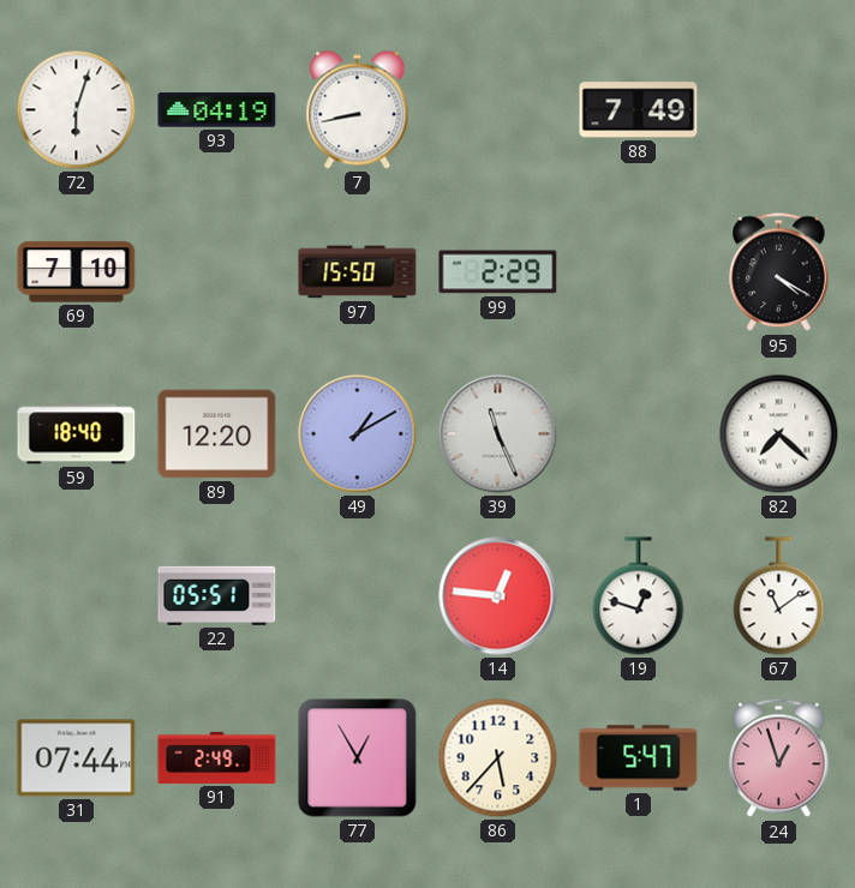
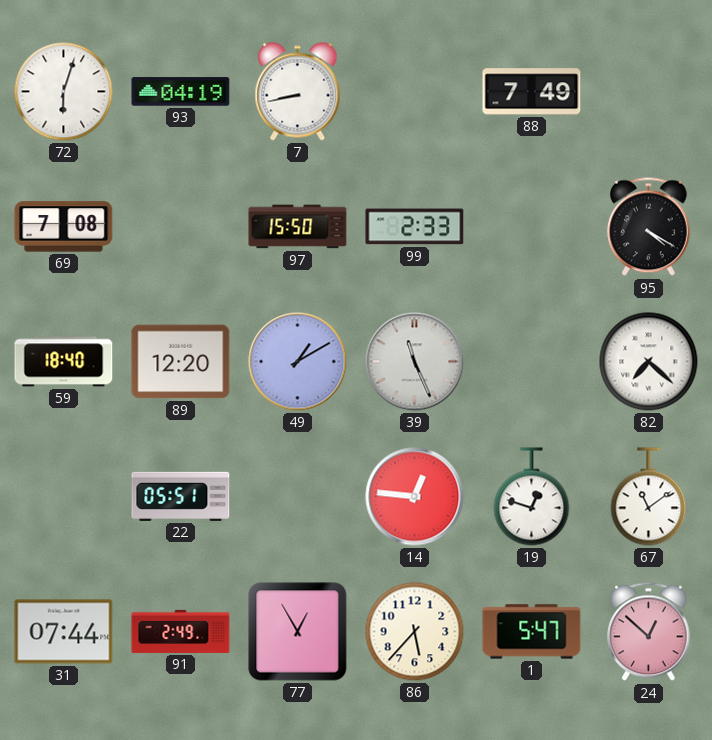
69: 7:10 -> 7:08
99: 2:29 -> 2:33
24: 12:57 -> 12:52
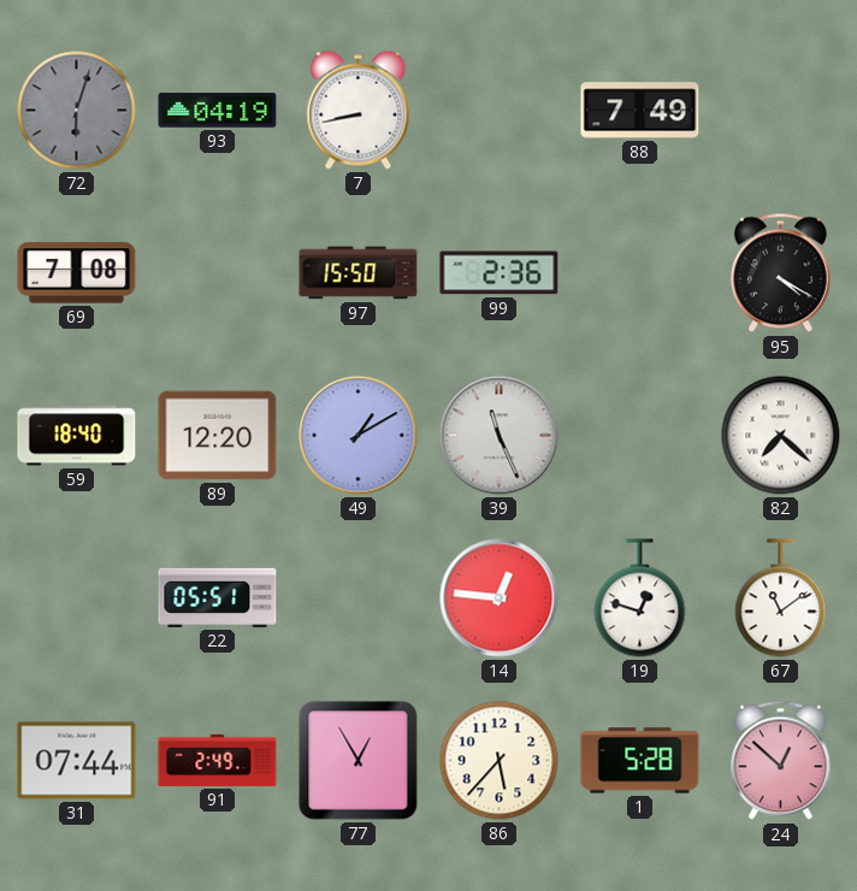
72 dial: white -> grey
99: 2:33 -> 2:36
1: 5:47 -> 5:28
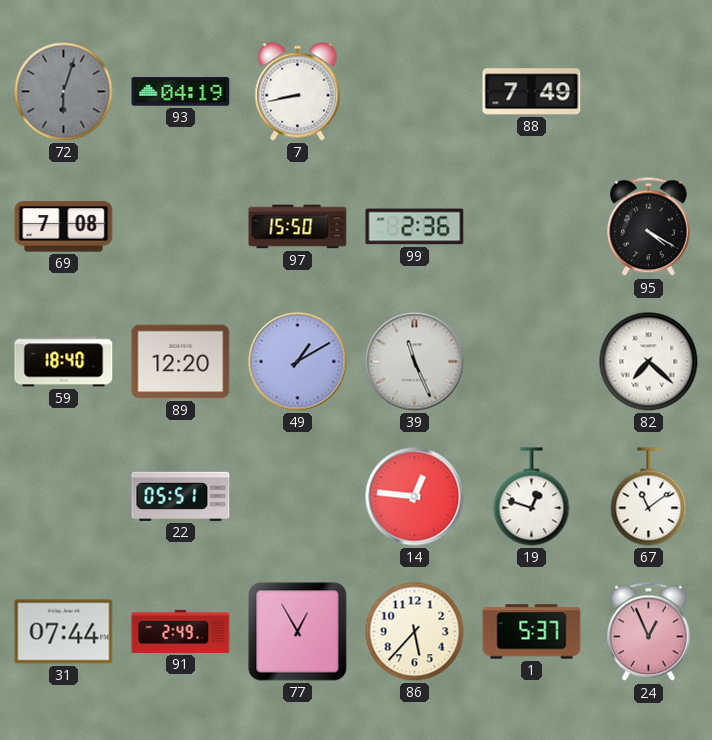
1: 5:28 -> 5:37
24: 12:52 -> 12:56
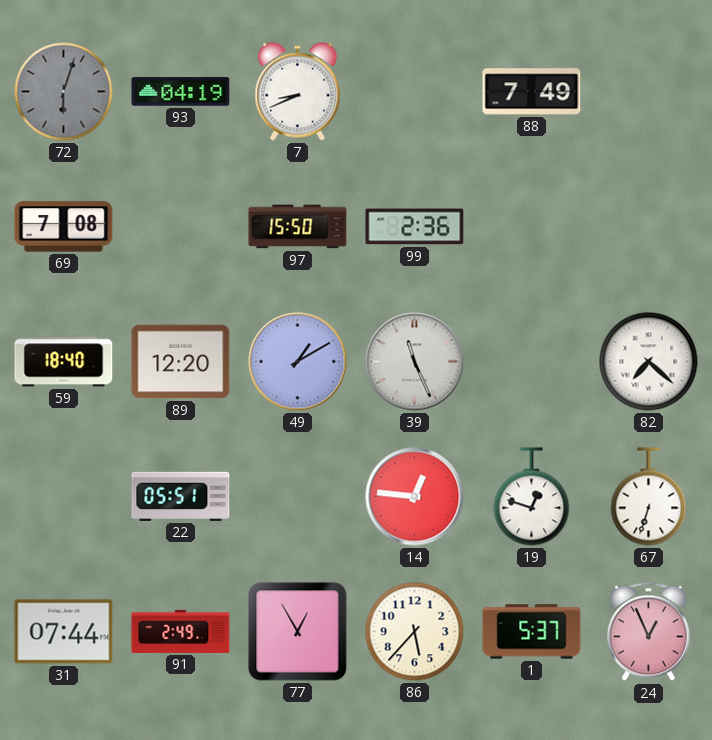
7: 8:43 -> 8:41
95: 4:20 -> none
67: 11:09 -> 6:33
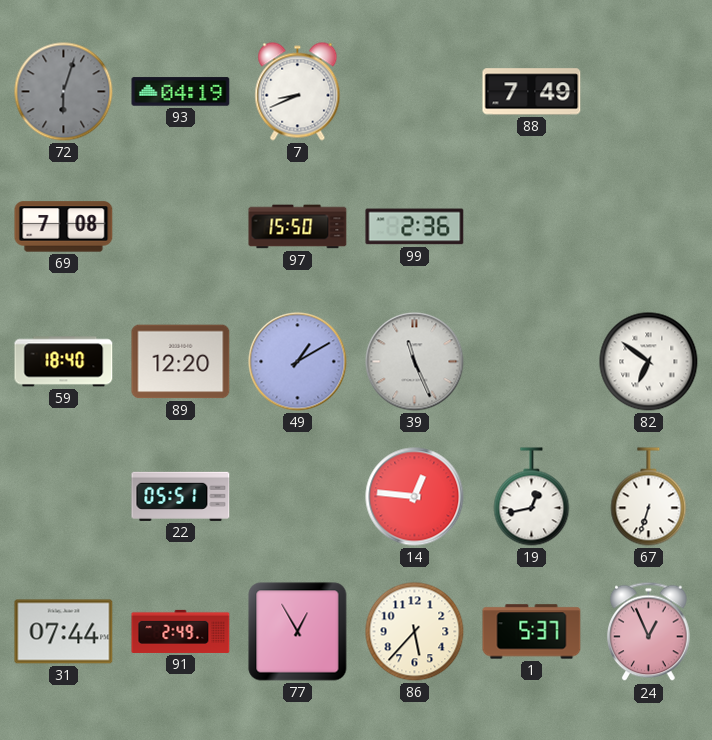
82: 7:22 -> 6:51
19: 12:48 -> 12:43
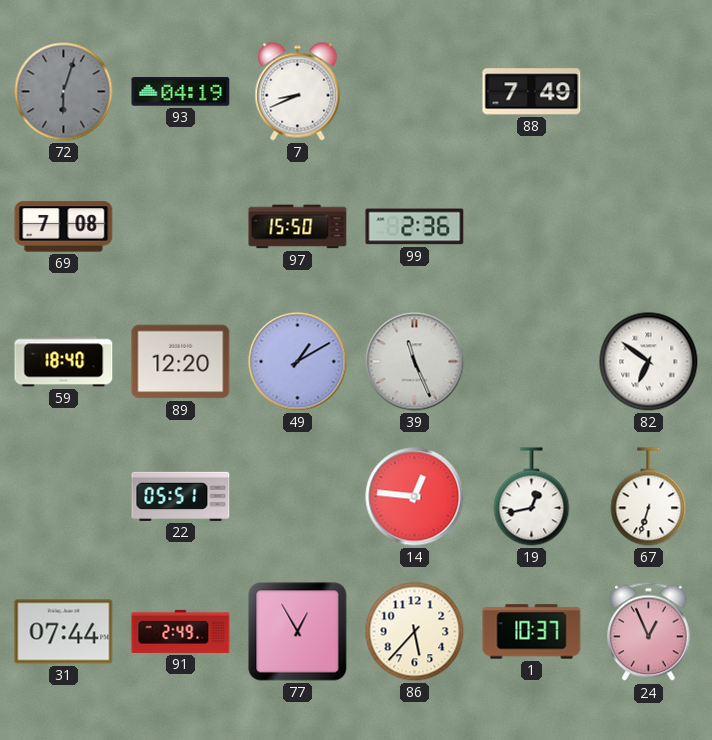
1: 5:37 -> 10:37
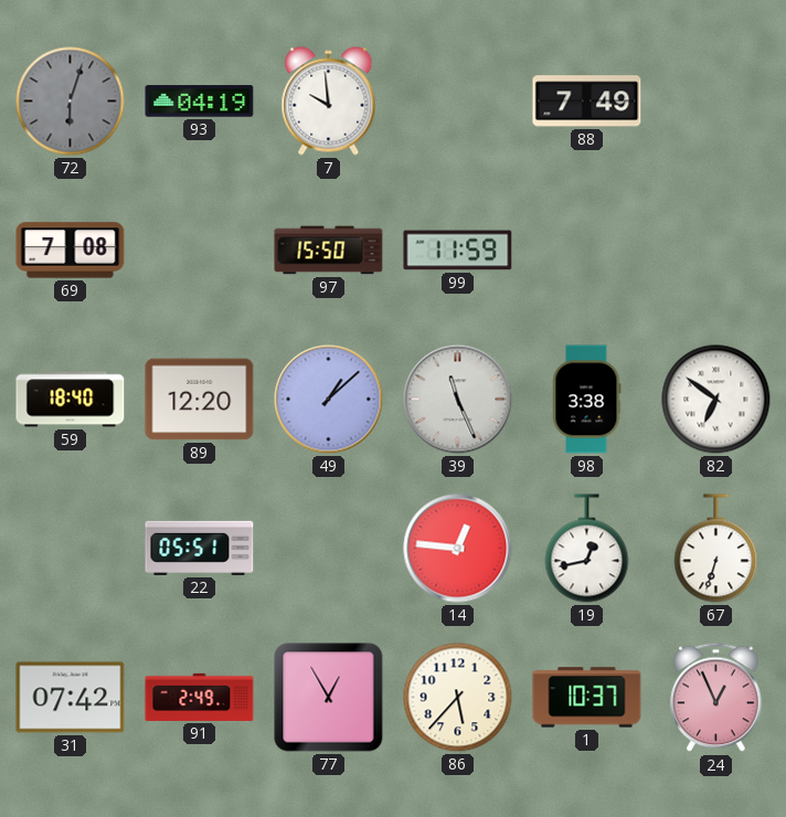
7: 8:41 -> 9:59
99: 2:36 -> 11:59
49: 1:10 -> 1:08
98: none -> 3:38
31: 07:44 -> 07:42
